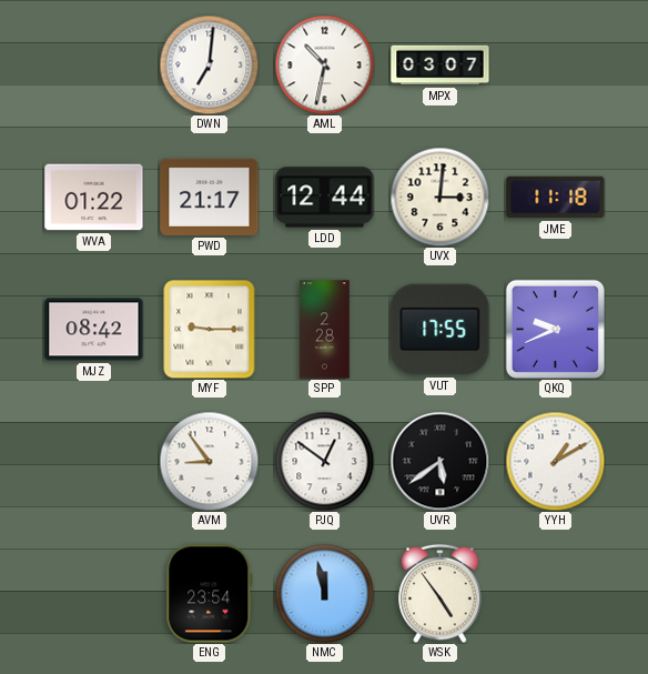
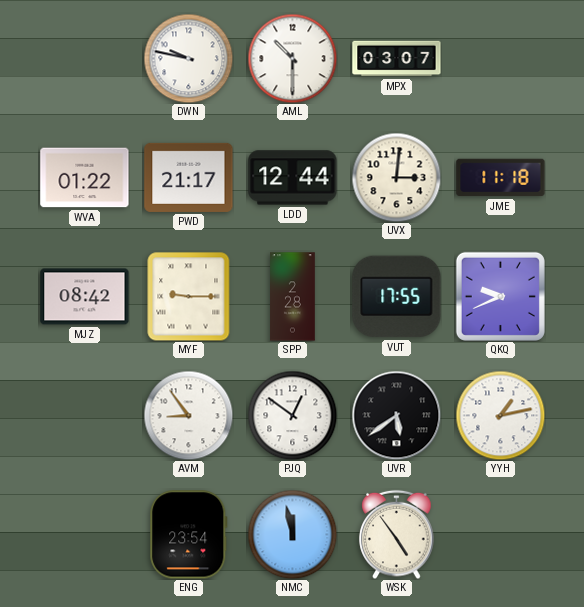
DWN: 7:01 -> 9:47
AML: 10:32 -> 10:30
YYH: 1:10 -> 1:13
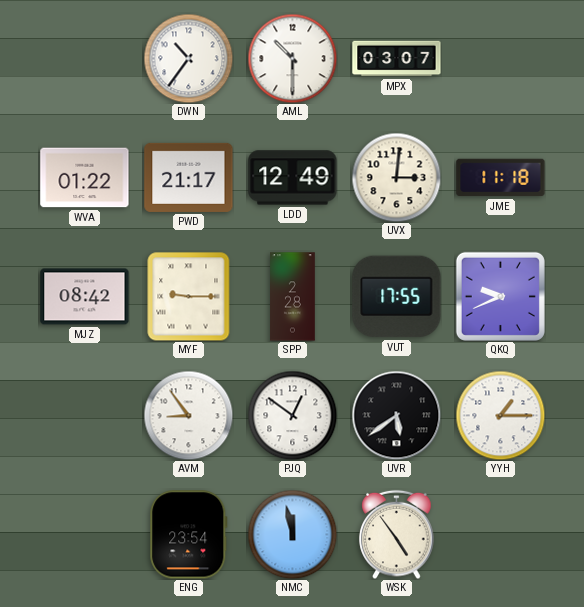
DWN: 9:47 -> 10:36
LDD: 12:44 -> 12:49
YYH: 1:13 -> 1:15
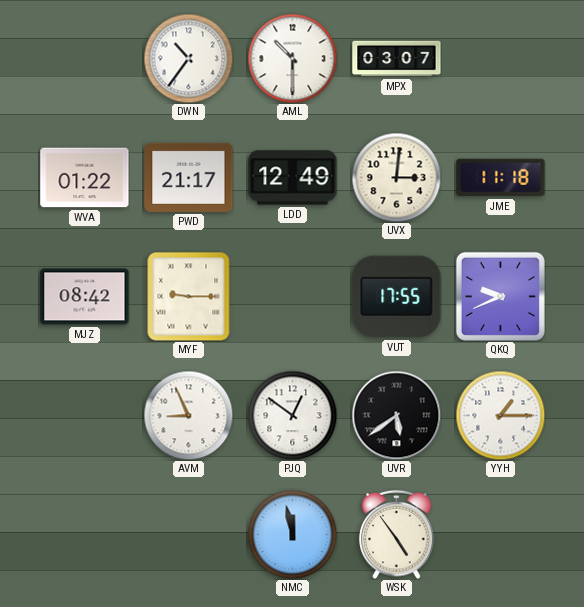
SPP: 2:28 -> none
AVM: 8:54 -> 8:56
ENG: 23:54 -> none
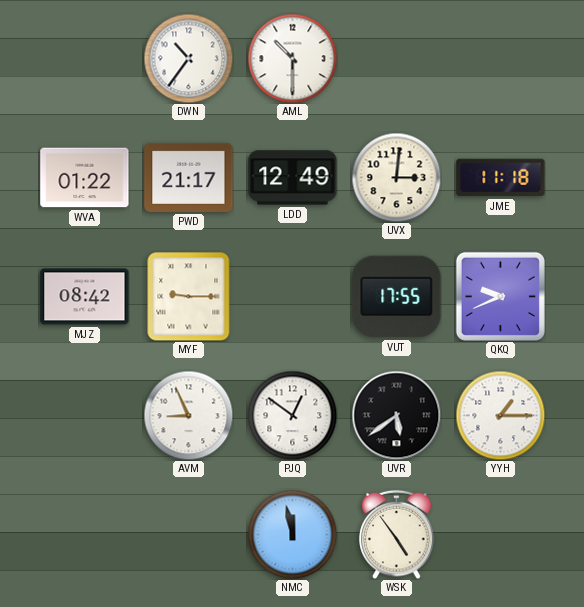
MPX: 03:07 -> none
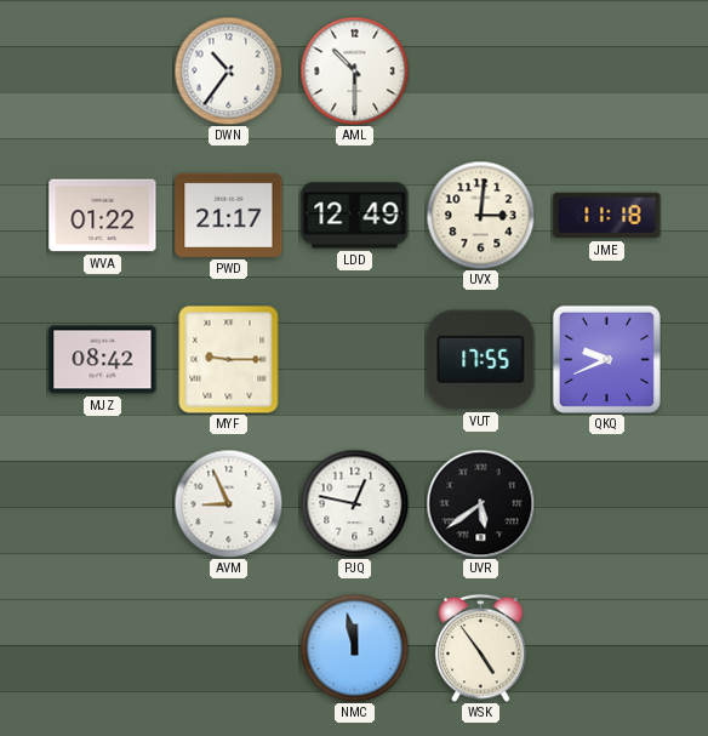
PJQ: 12:51 -> 12:47
YYH: 1:15 -> none
